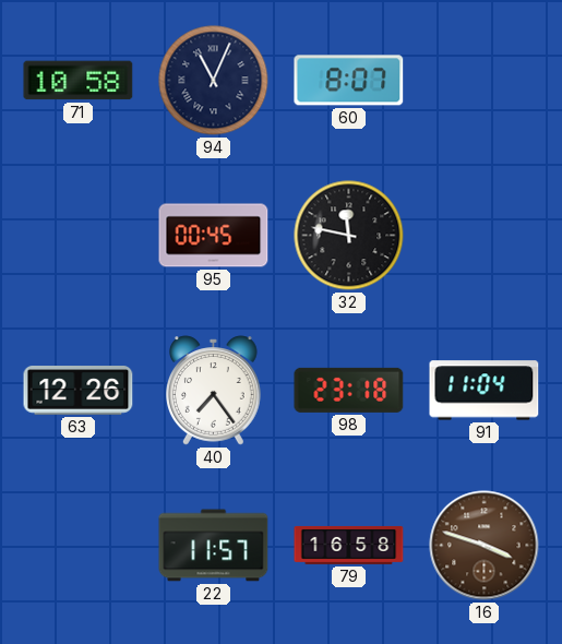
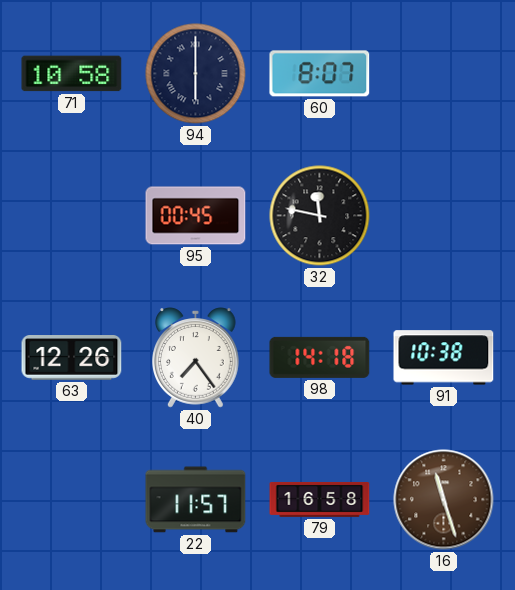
94: 11:04 -> 6:00
98: 23:18 -> 14:18
91: 11:04 -> 10:38
16: 3:48 -> 11:27
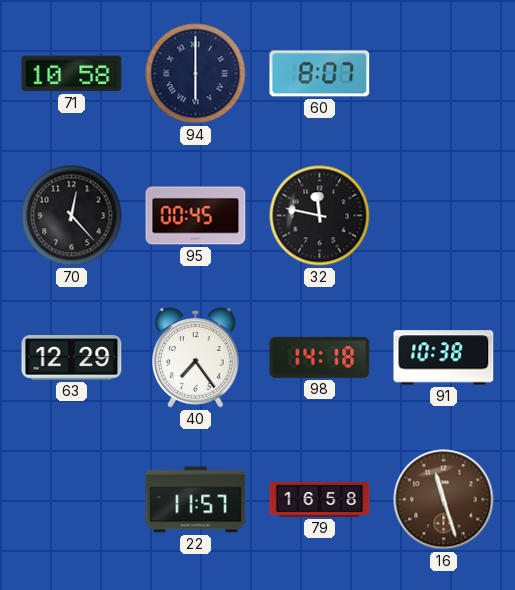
70: none -> 12:23
63: 12:26 -> 12:29
